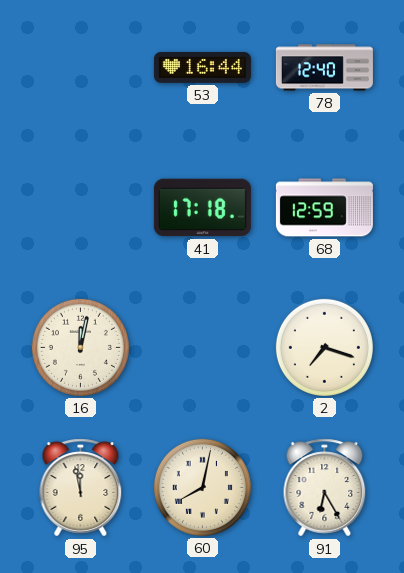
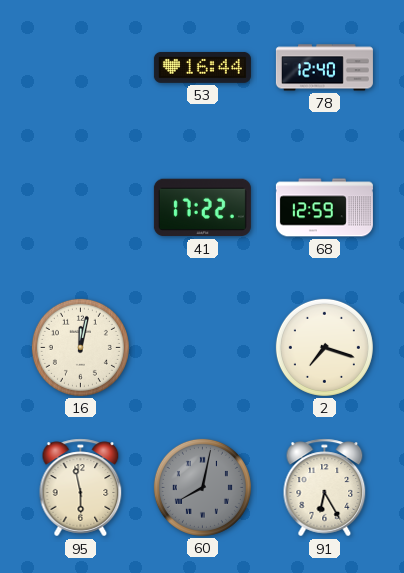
41: 17:18 -> 17:22
95: 11:58 -> 5:58
60 dial: cream -> grey
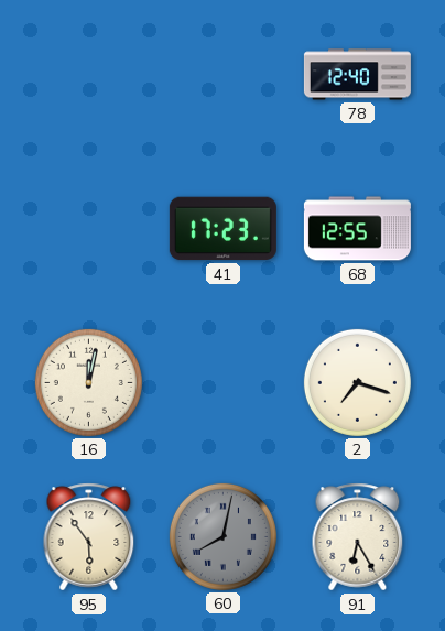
53: 16:44 -> none
41: 17:22 -> 17:23
68: 12:59 -> 12:55
95: 5:58 -> 5:54
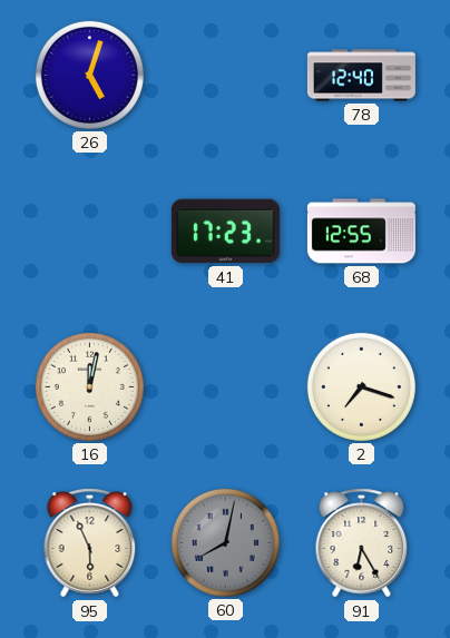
26: none -> 5:03
95: 5:54 -> 5:56
